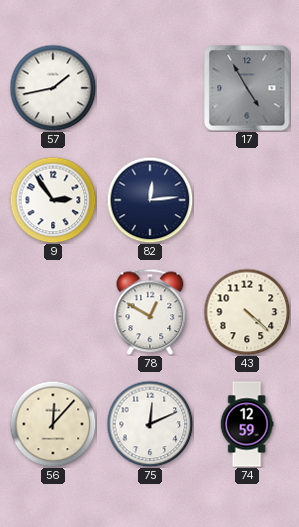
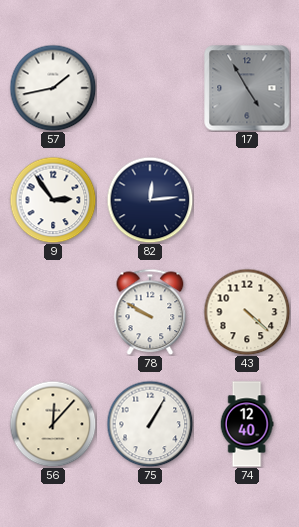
78: 12:50 -> 9:50
75: 12:11 -> 1:05
74: 12:59 -> 12:40
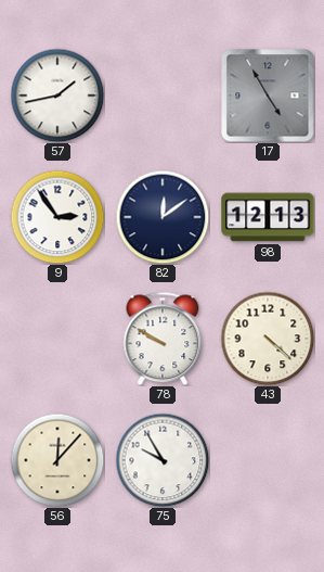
82: 12:14 -> 12:09
98: none -> 12:13
75: 1:05 -> 9:55
74: 12:40 -> none
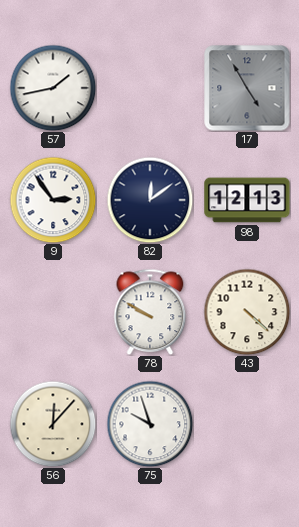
75: 9:55 -> 9:57
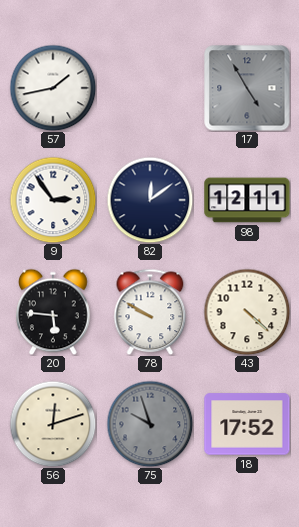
98: 12:13 -> 12:11
20: none -> 5:46
56: 12:07 -> 12:12
75 dial: white -> grey
18: none -> 17:52
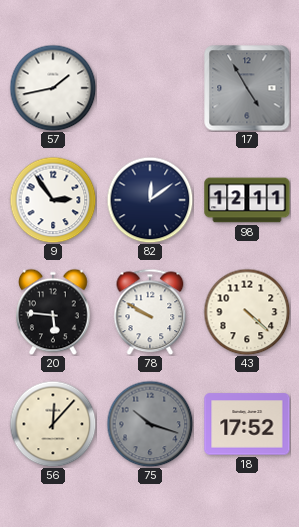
56: 12:12 -> 12:07
75: 9:57 -> 10:18
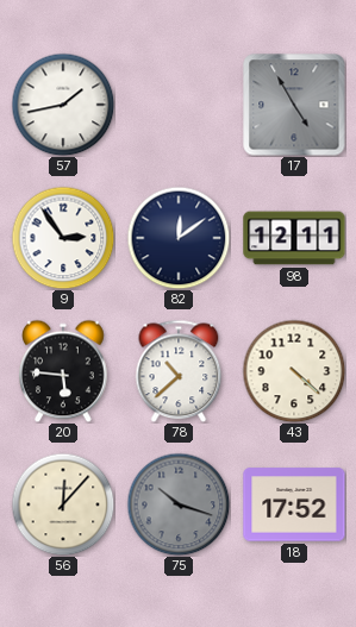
78: 9:50 -> 10:38
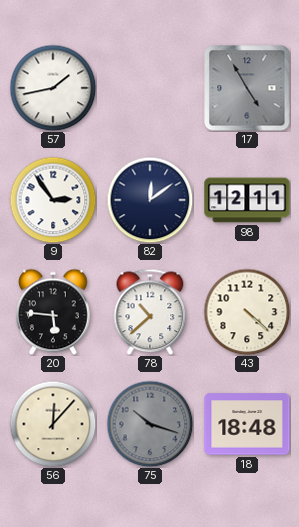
18: 17:52 -> 18:48
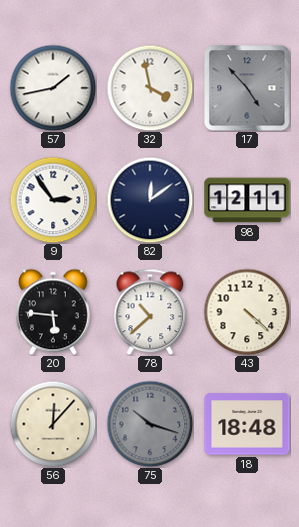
32: none -> 3:58
17: 4:55 -> 4:53
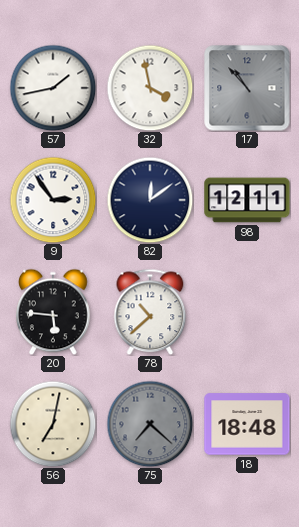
17: 4:53 -> 10:53
43: 4:22 -> none
56: 12:07 -> 7:02
75: 10:18 -> 7:22
